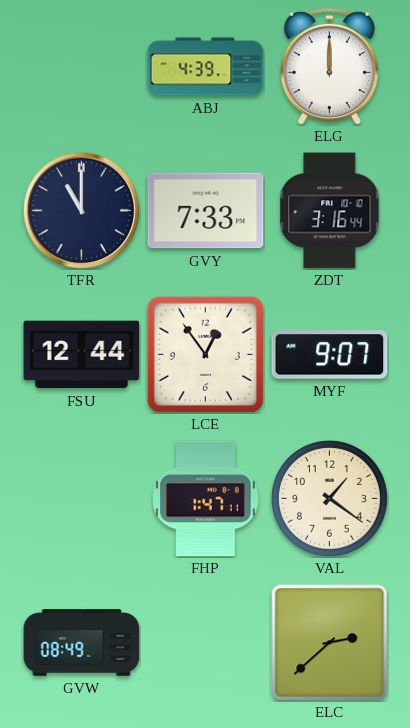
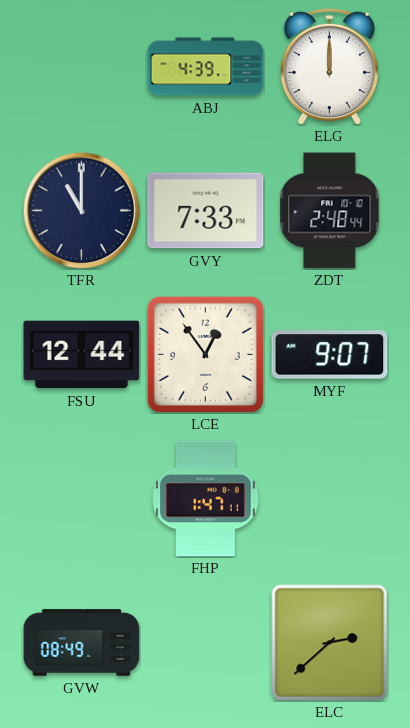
ZDT: 3:16 -> 2:48
VAL: 1:21 -> none
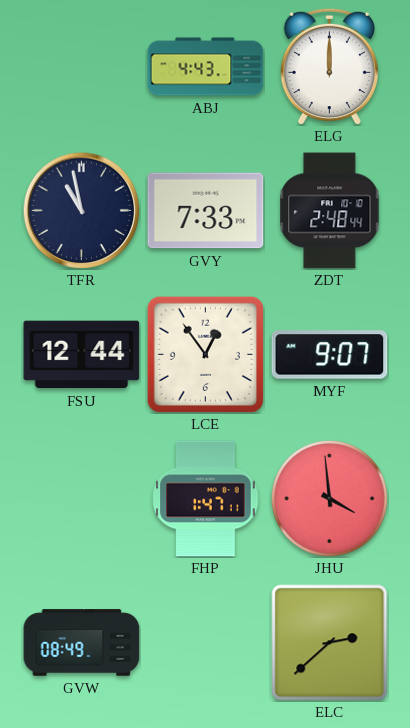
ABJ: 4:39 -> 4:43
TFR: 11:00 -> 10:58
JHU: none -> 3:59
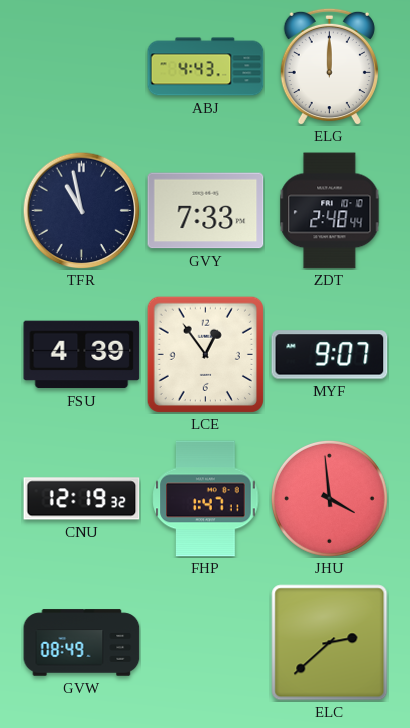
FSU: 12:44 -> 4:39
CNU: none -> 12:19
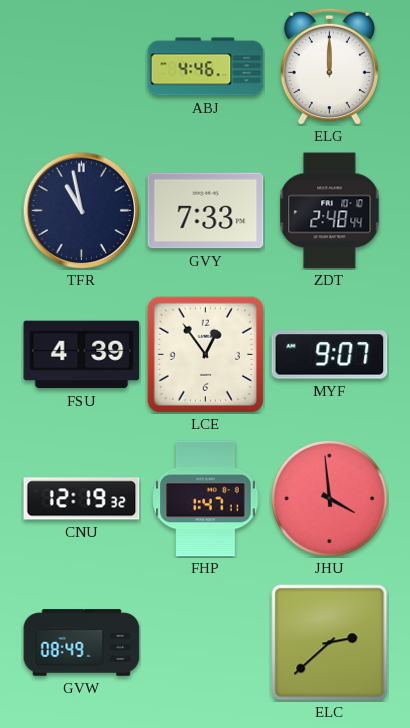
ABJ: 4:43 -> 4:46
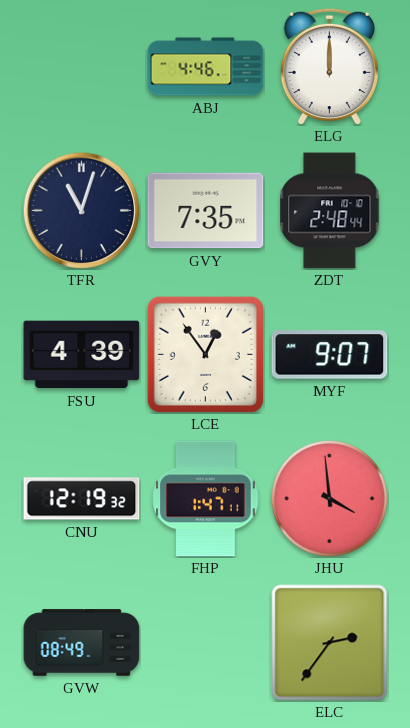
TFR: 10:58 -> 11:03
GVY: 7:33 -> 7:35
ELC: 2:38 -> 2:36
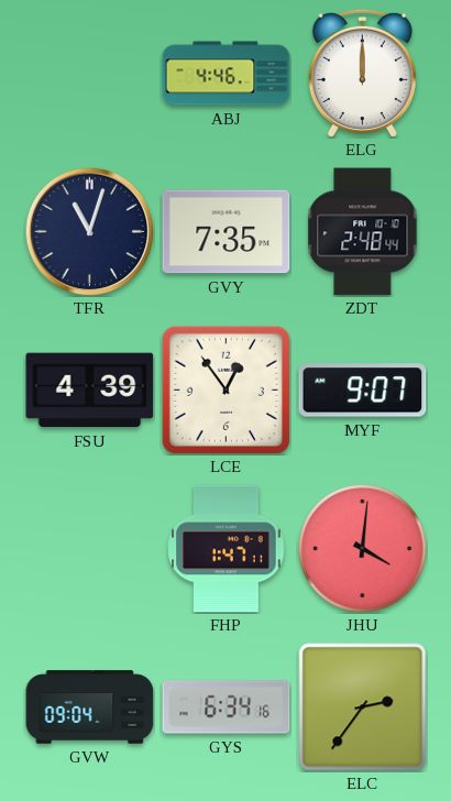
CNU: 12:19 -> none
JHU: 3:59 -> 4:01
GVW: 08:49 -> 09:04
GYS: none -> 6:34
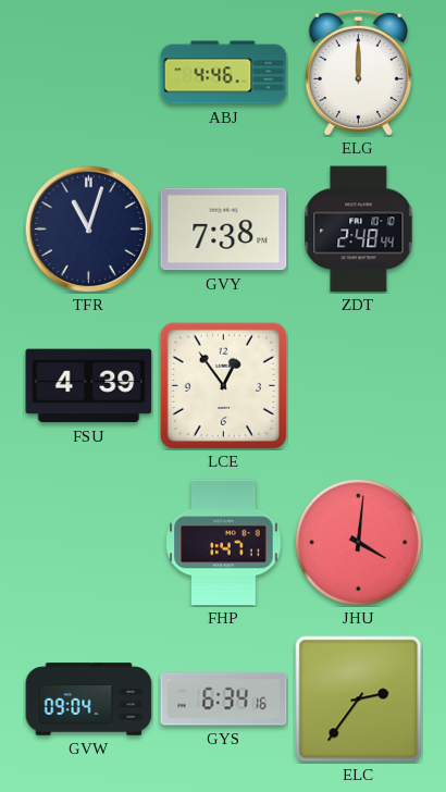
GVY: 7:35 -> 7:38
MYF: 9:07 -> none
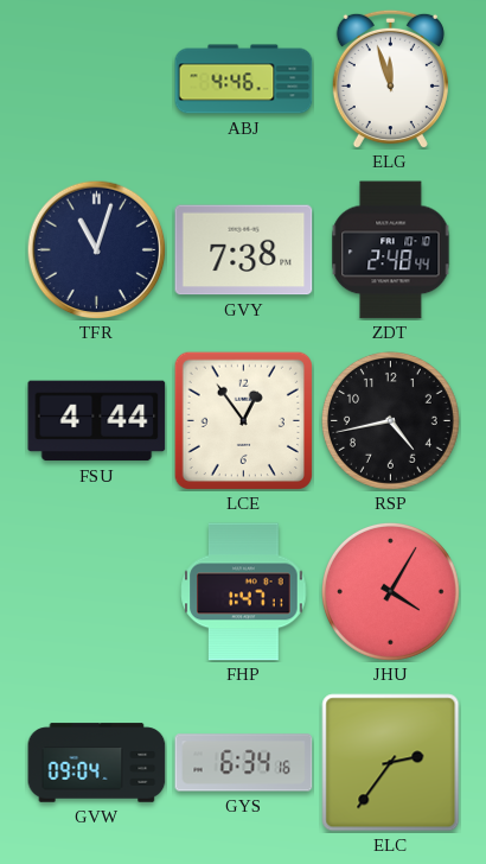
ELG: 12:00 -> 11:57
FSU: 4:39 -> 4:44
RSP: none -> 4:43
JHU: 4:01 -> 4:05
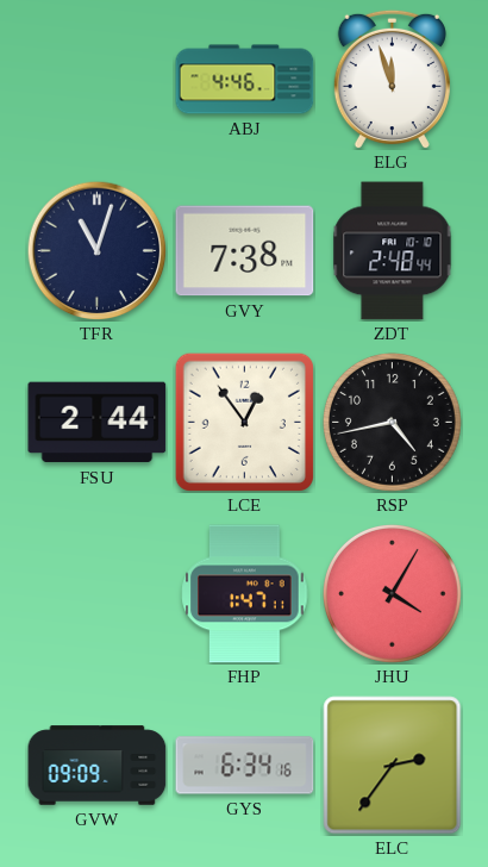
FSU: 4:44 -> 2:44
GVW: 09:04 -> 09:09
